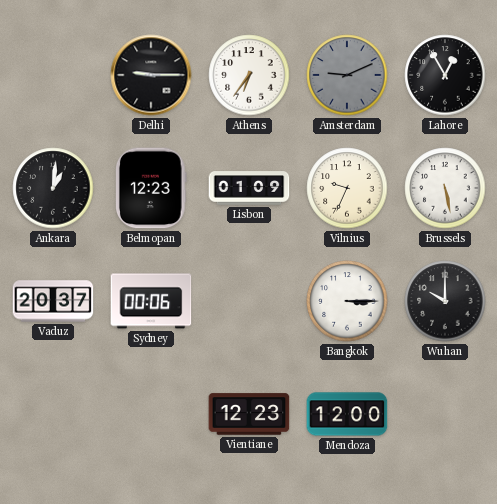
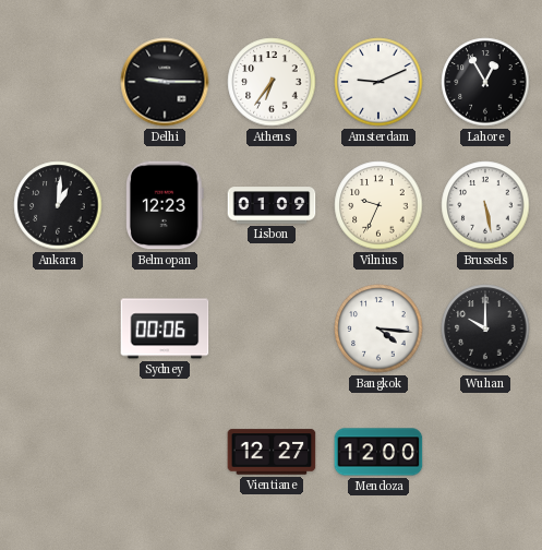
Amsterdam dial: grey -> white
Vaduz: 20:37 -> none
Bangkok: 3:15 -> 4:16
Vientiane: 12:23 -> 12:27
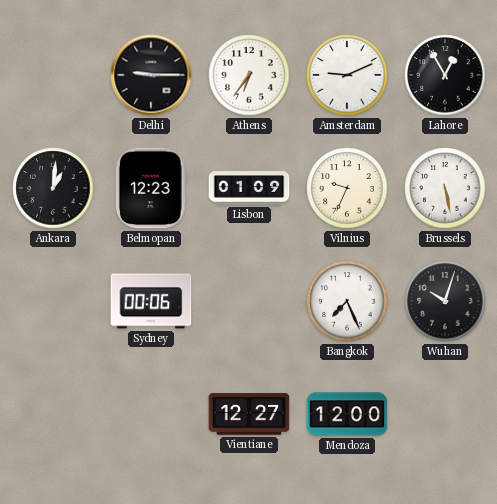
Bangkok: 4:16 -> 7:26
Wuhan: 10:00 -> 10:03
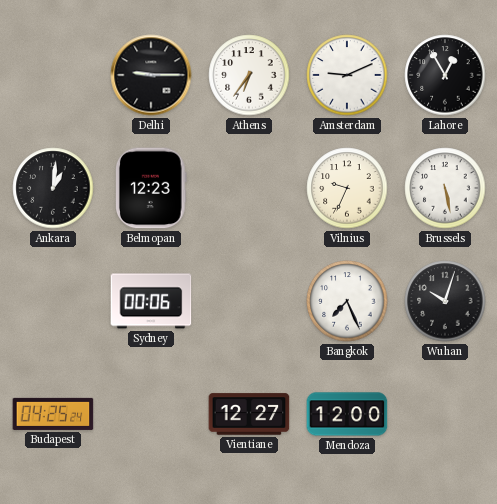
Lisbon: 01:09 -> none
Budapest: none -> 04:25
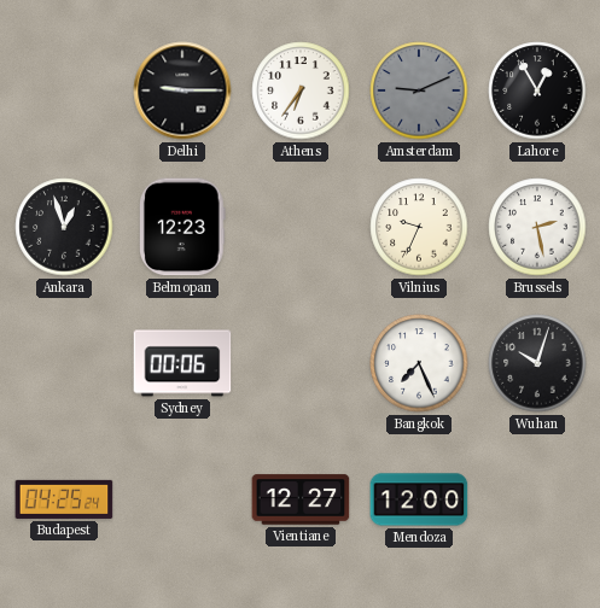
Amsterdam dial: white -> grey
Ankara: 1:01 -> 12:57
Brussels: 5:28 -> 2:28
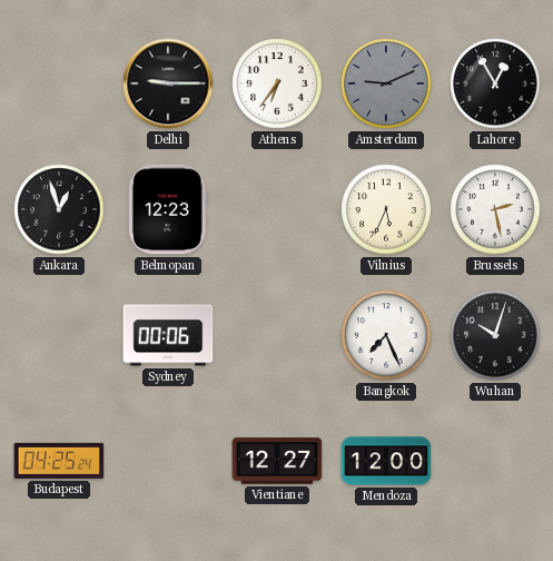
Vilnius: 9:34 -> 5:34
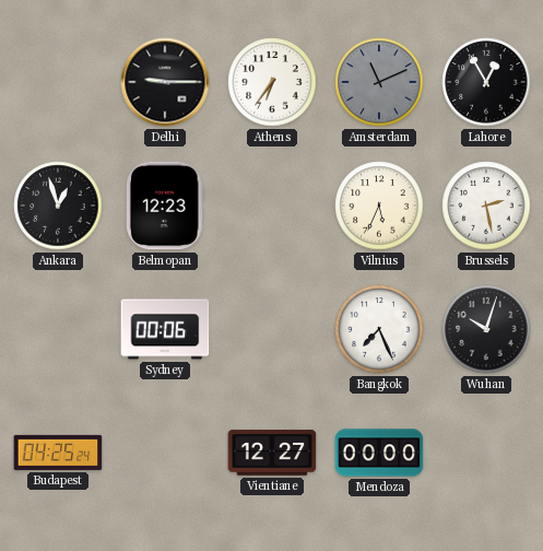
Amsterdam: 9:11 -> 11:11
Mendoza: 12:00 -> 00:00
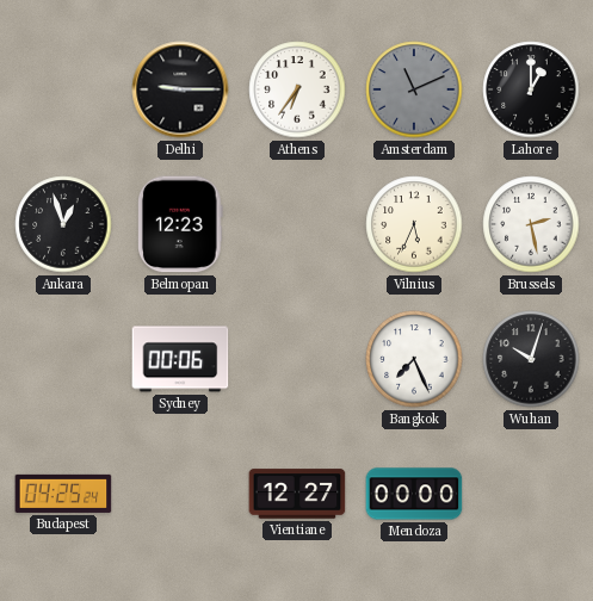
Lahore: 12:55 -> 1:00
